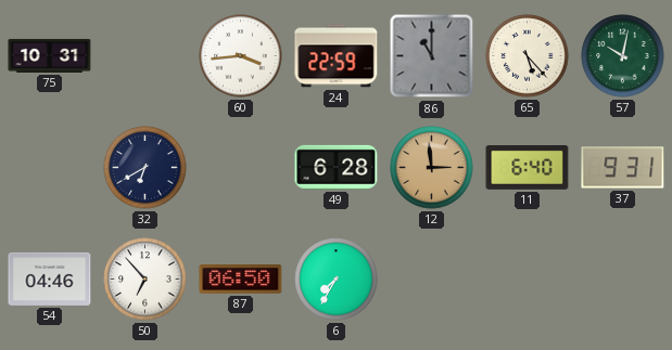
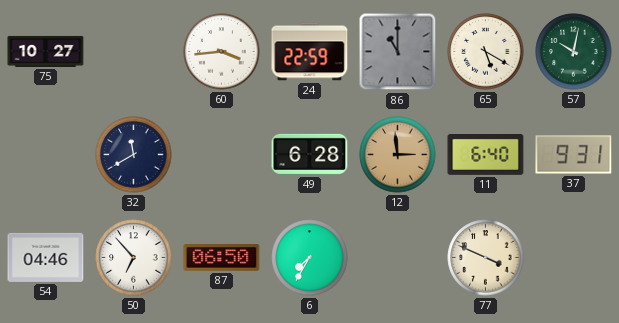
75: 10:31 -> 10:27
65: 5:23 -> 5:20
32: 6:40 -> 11:40
77: none -> 3:49
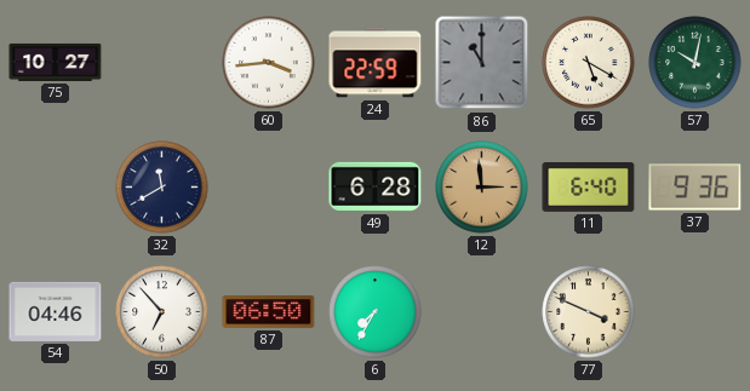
37: 9:31 -> 9:36
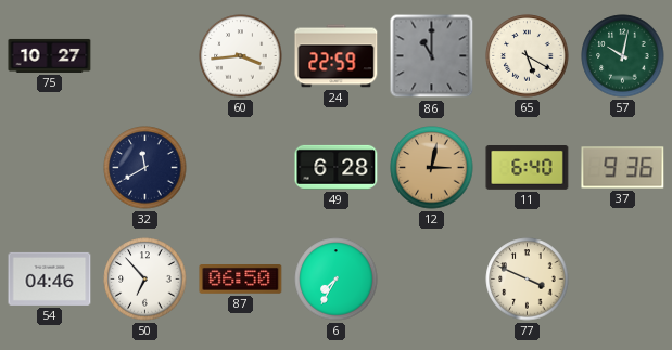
12: 2:59 -> 3:02
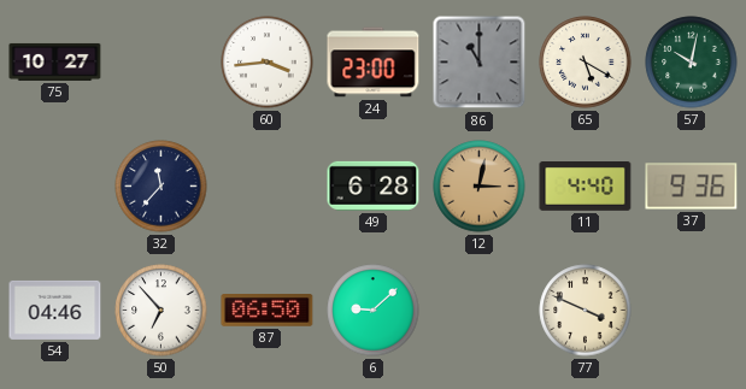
24: 22:59 -> 23:00
32: 11:40 -> 11:37
11: 6:40 -> 4:40
6: 7:35 -> 9:08
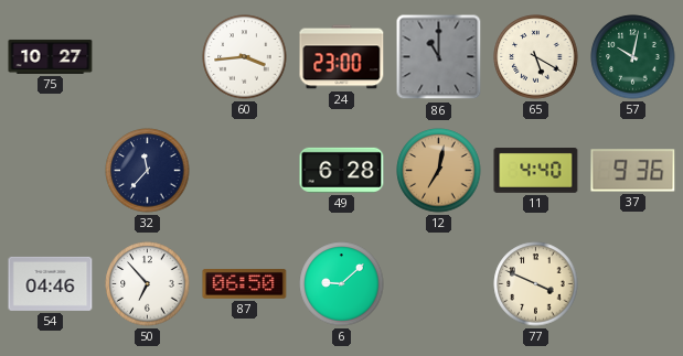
12: 3:02 -> 7:02
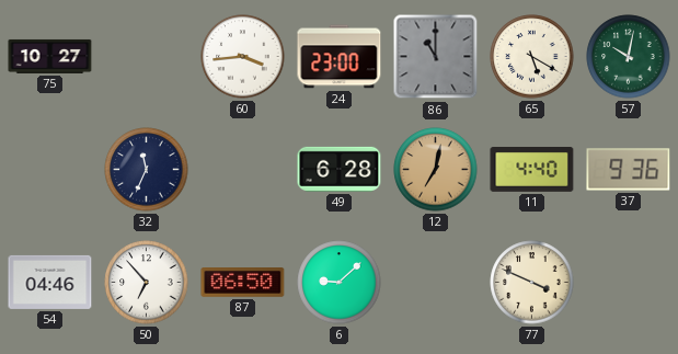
32: 11:37 -> 11:34
